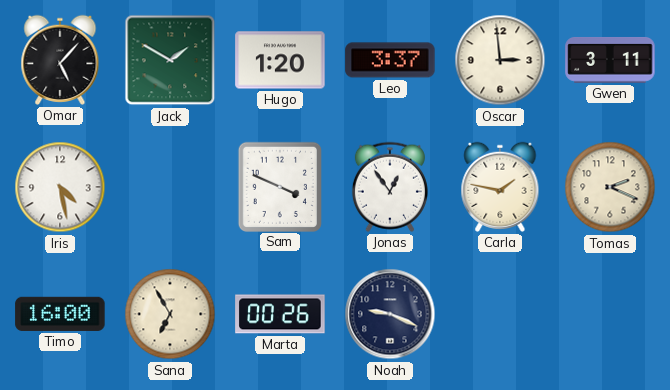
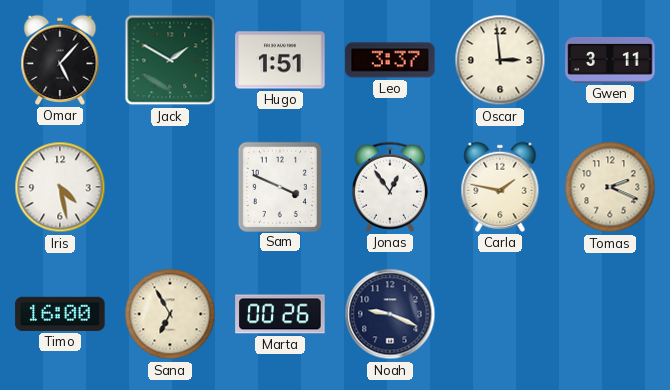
Hugo: 1:20 -> 1:51
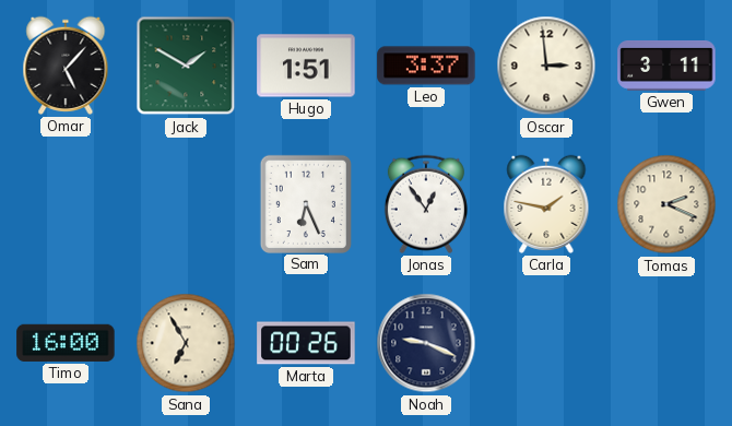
Iris: 4:28 -> none
Sam: 3:49 -> 6:26
